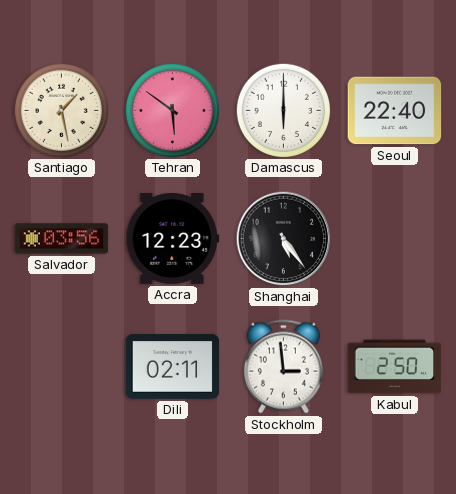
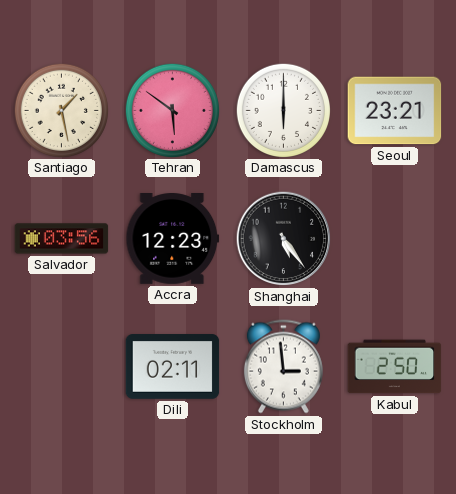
Seoul: 22:40 -> 23:21
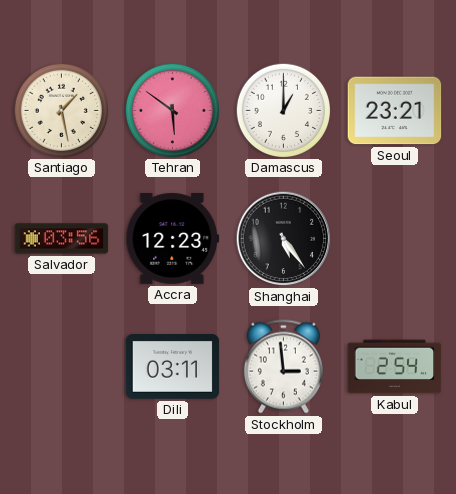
Damascus: 6:00 -> 1:00
Dili: 02:11 -> 03:11
Kabul: 2:50 -> 2:54
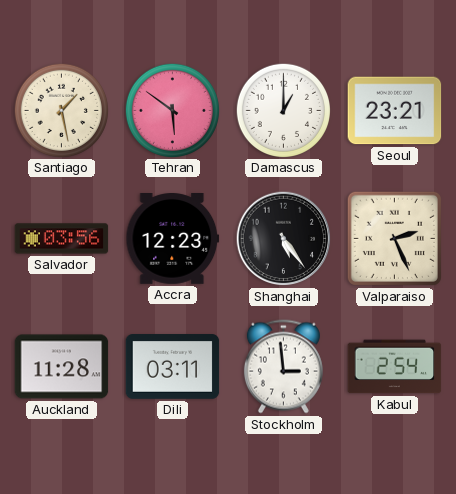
Valparaiso: none -> 2:26
Auckland: none -> 11:28
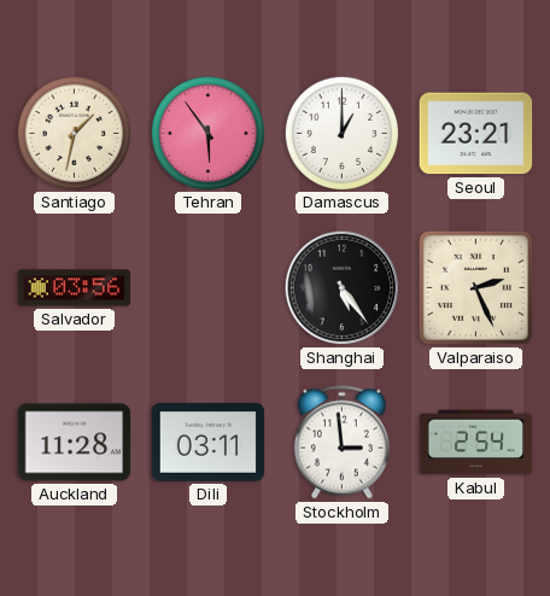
Santiago: 1:28 -> 1:32
Tehran: 5:51 -> 5:54
Accra: 12:23 -> none
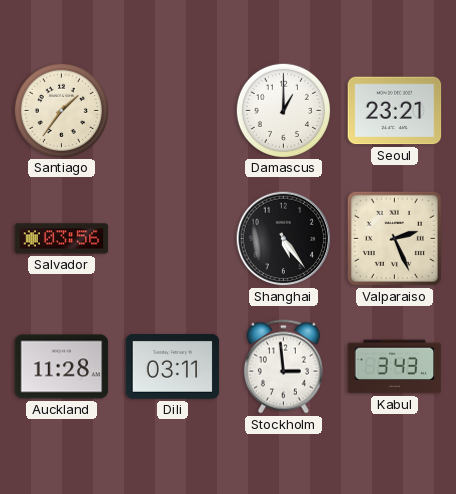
Santiago: 1:32 -> 1:36
Tehran: 5:54 -> none
Kabul: 2:54 -> 3:43
